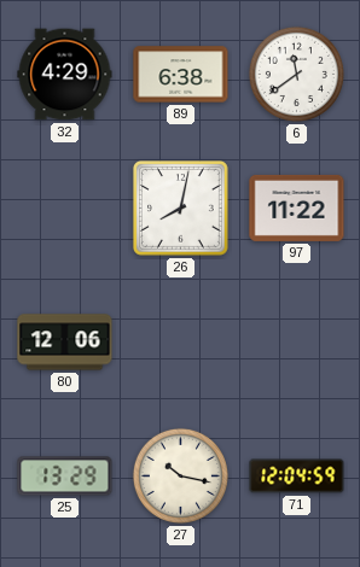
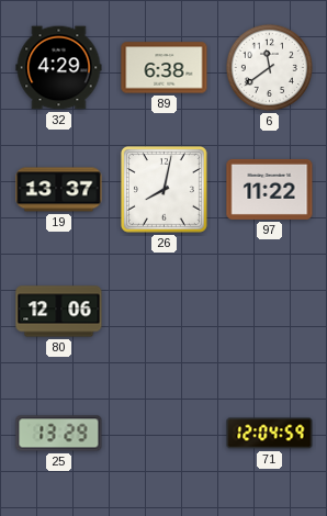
19: none -> 13:37
27: 10:17 -> none
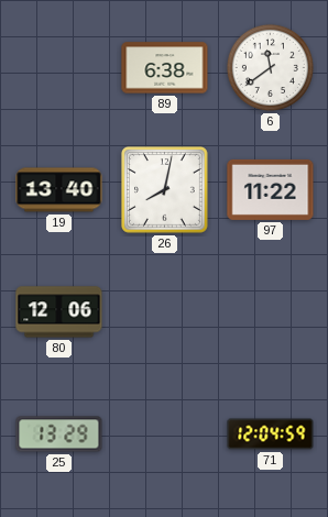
32: 4:29 -> none
19: 13:37 -> 13:40
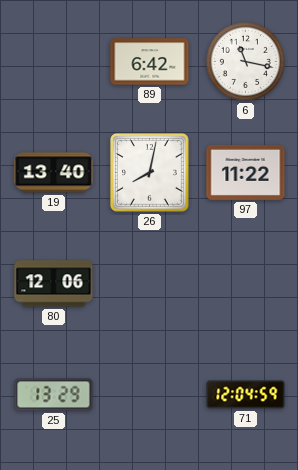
89: 6:38 -> 6:42
6: 11:39 -> 11:17
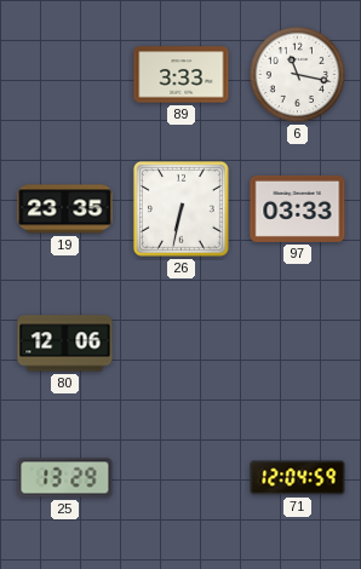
89: 6:42 -> 3:33
19: 13:40 -> 23:35
26: 8:02 -> 6:32
97: 11:22 -> 03:33
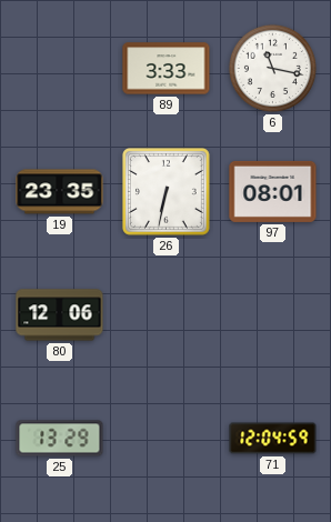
97: 03:33 -> 08:01
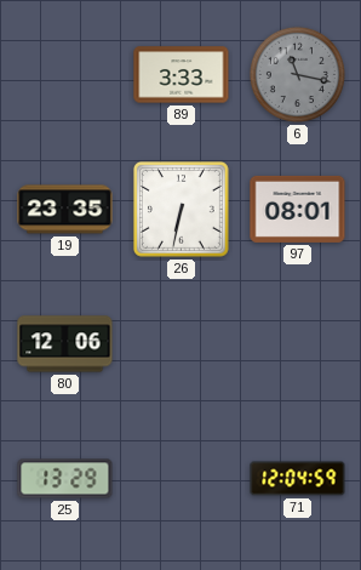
6 dial: white -> grey
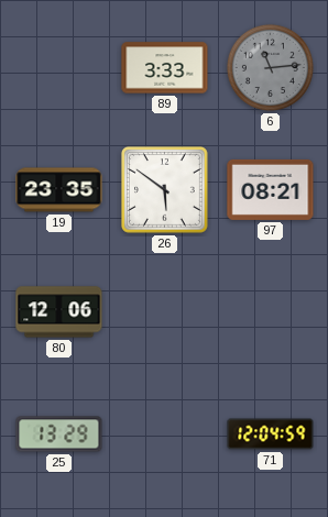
6: 11:17 -> 11:14
26: 6:32 -> 5:51
97: 08:01 -> 08:21
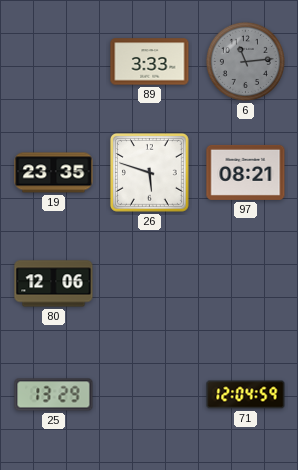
26: 5:51 -> 5:48
